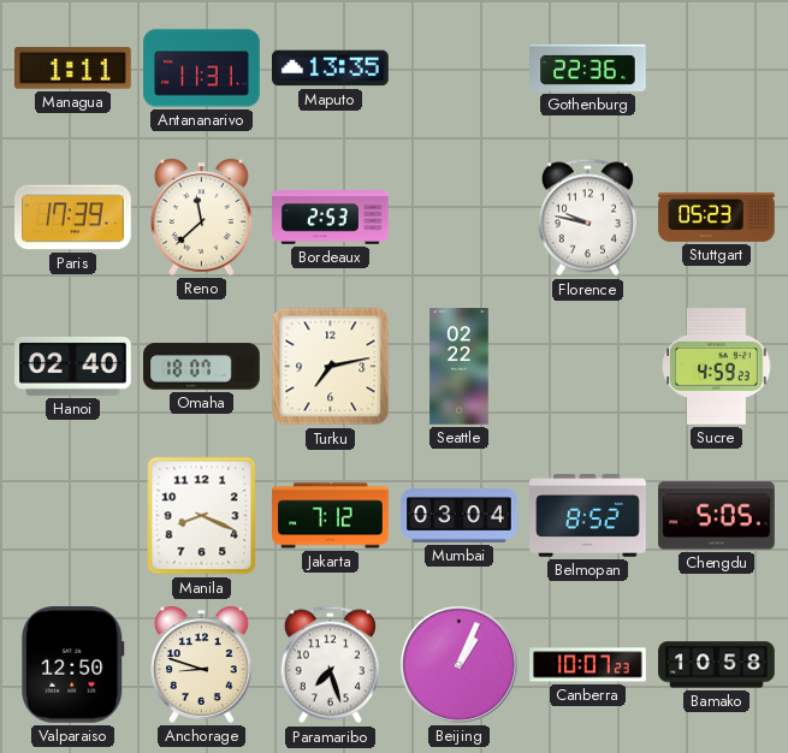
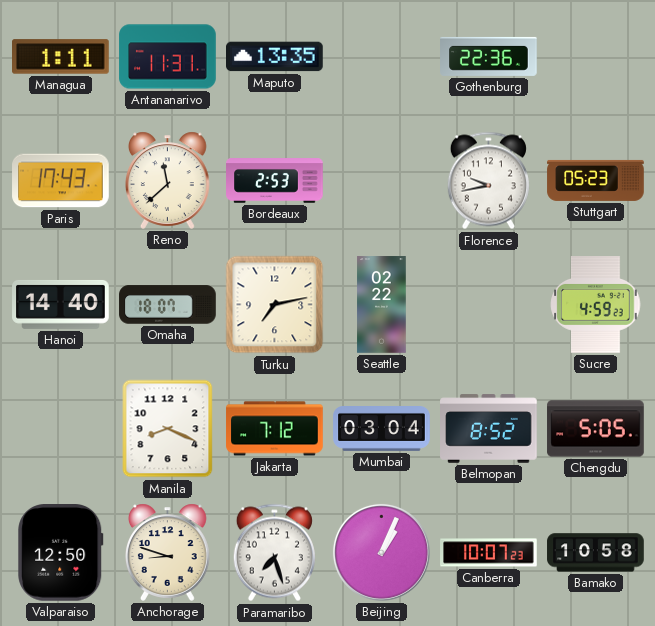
Paris: 17:39 -> 17:43
Florence: 9:47 -> 9:43
Hanoi: 02:40 -> 14:40
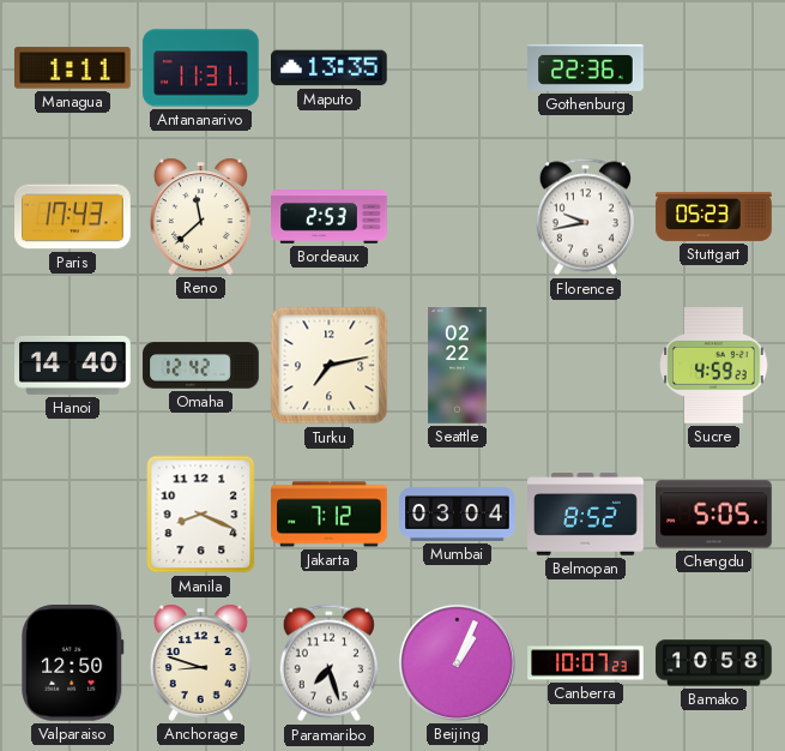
Omaha: 18:07 -> 12:42
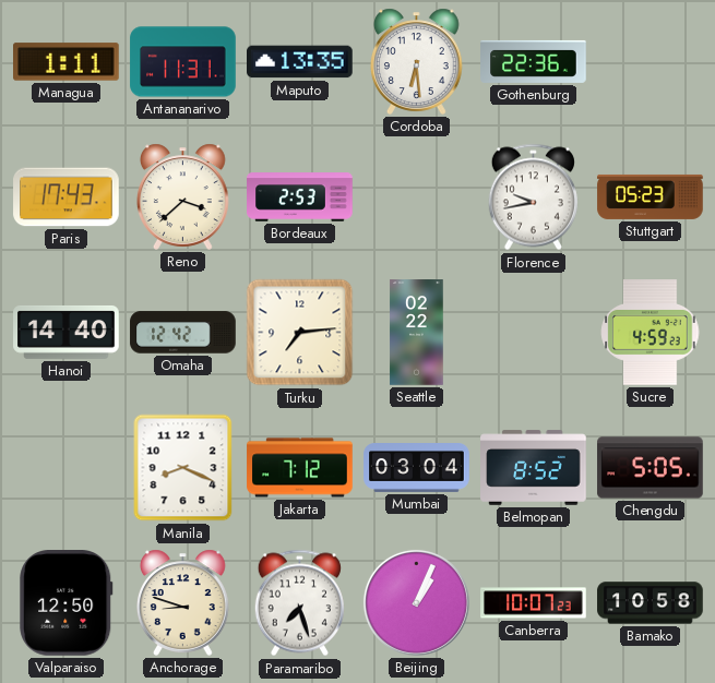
Cordoba: none -> 6:29
Reno: 11:38 -> 3:38
Turku: 7:13 -> 7:14
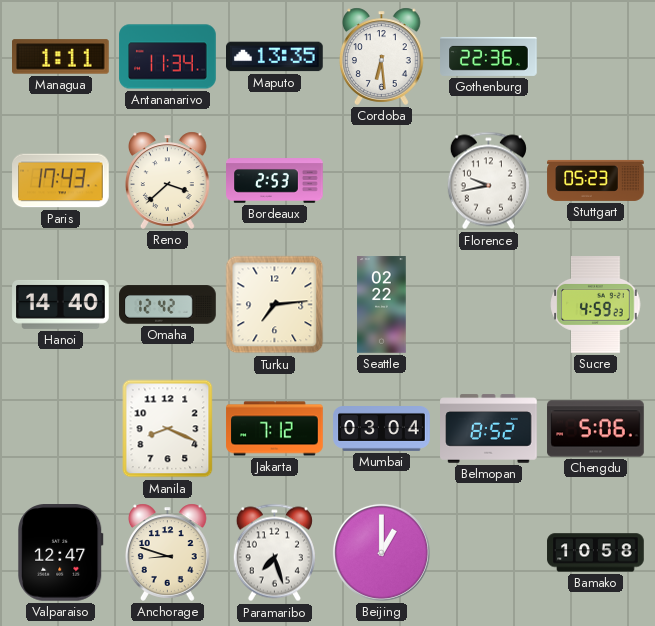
Antananarivo: 11:31 -> 11:34
Chengdu: 5:05 -> 5:06
Valparaiso: 12:50 -> 12:47
Beijing: 1:04 -> 1:00
Canberra: 10:07 -> none
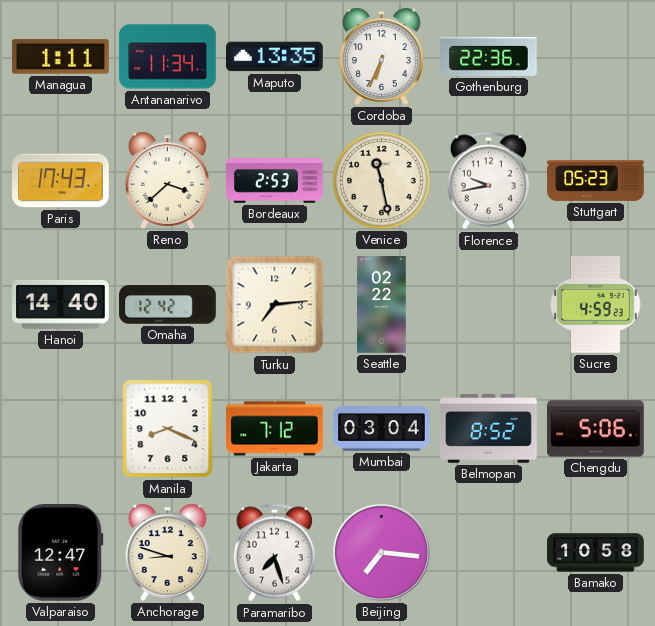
Cordoba: 6:29 -> 6:34
Venice: none -> 11:28
Beijing: 1:00 -> 7:16
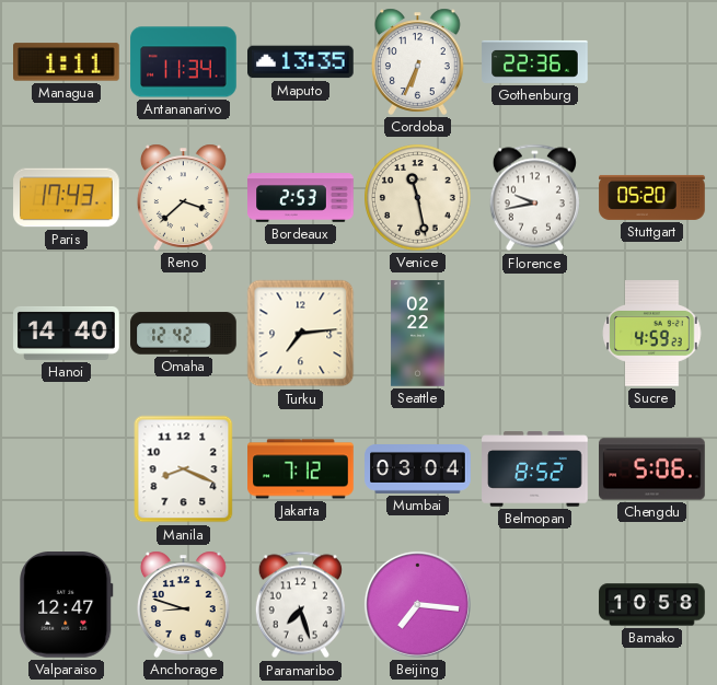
Stuttgart: 05:23 -> 05:20
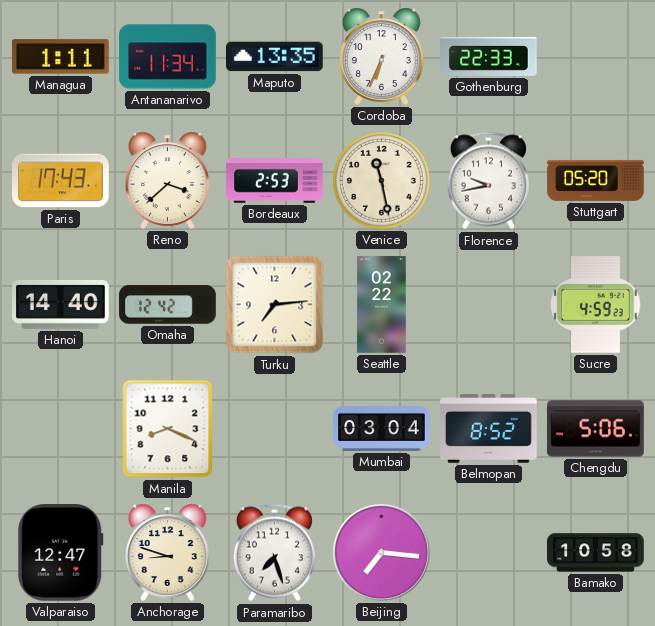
Gothenburg: 22:36 -> 22:33
Jakarta: 7:12 -> none
